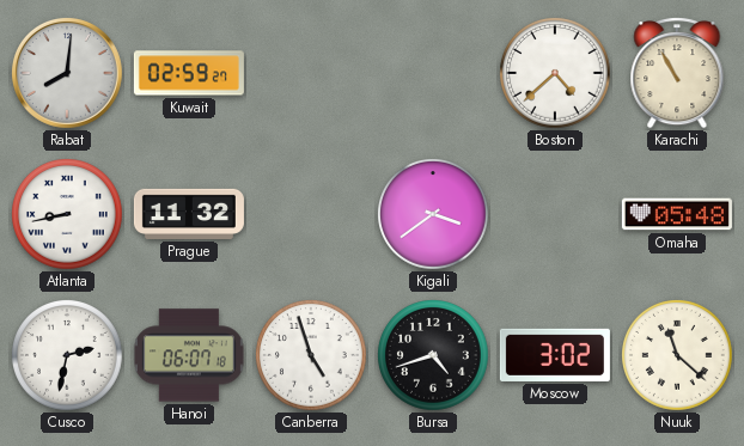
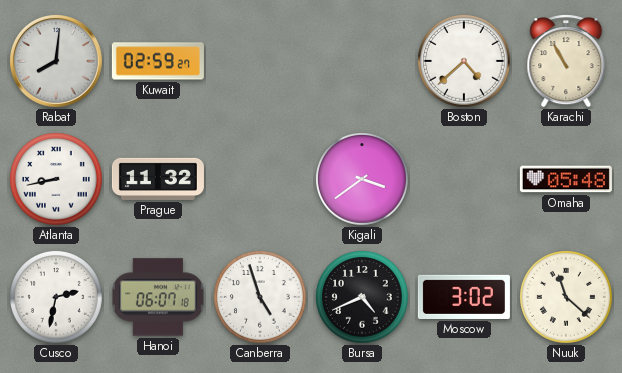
Bursa: 4:42 -> 4:41
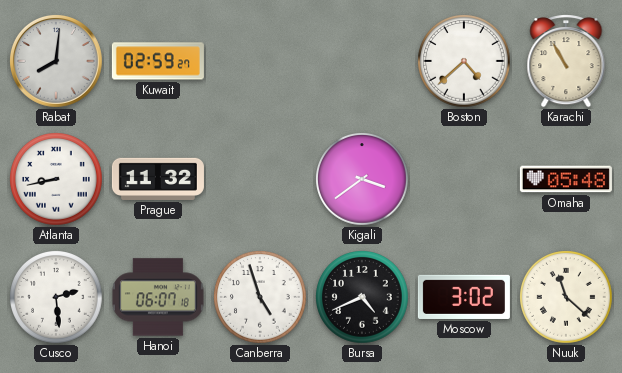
Cusco: 2:32 -> 2:29
